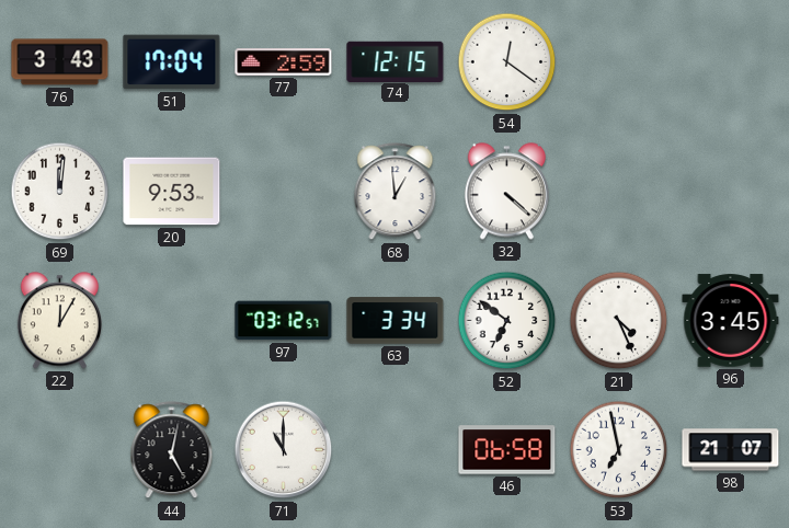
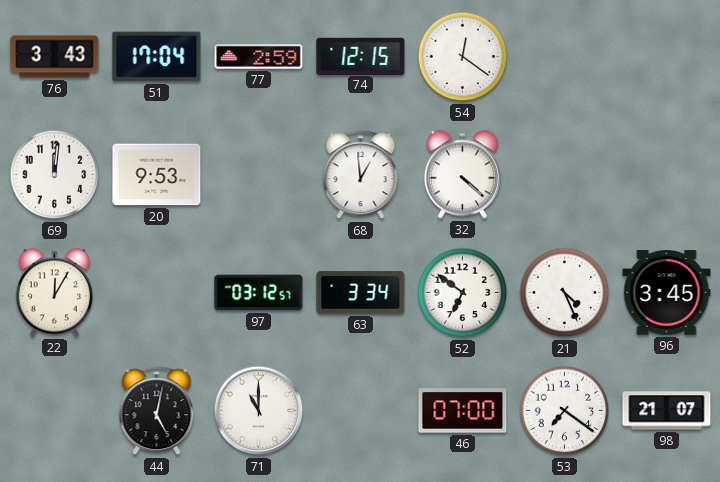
46: 06:58 -> 07:00
53: 6:58 -> 7:21
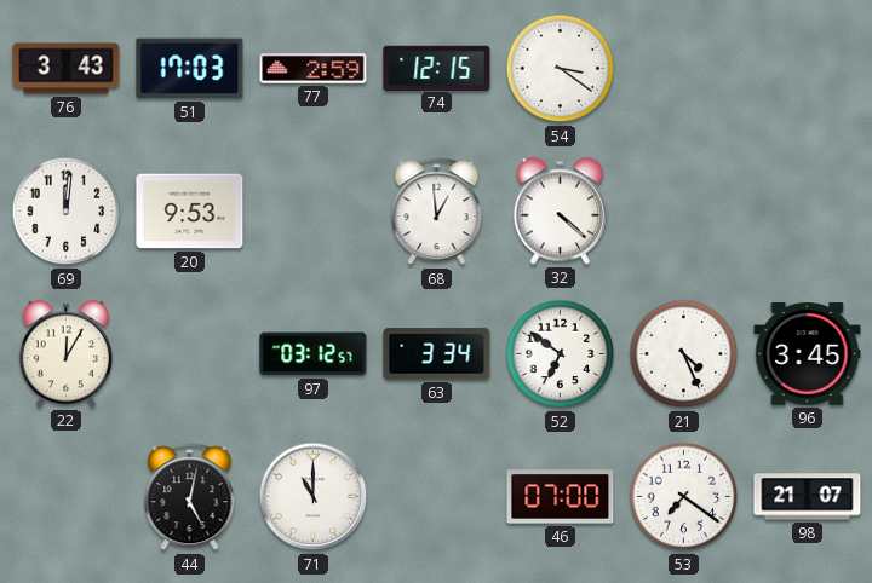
51: 17:04 -> 17:03
54: 12:21 -> 3:21
